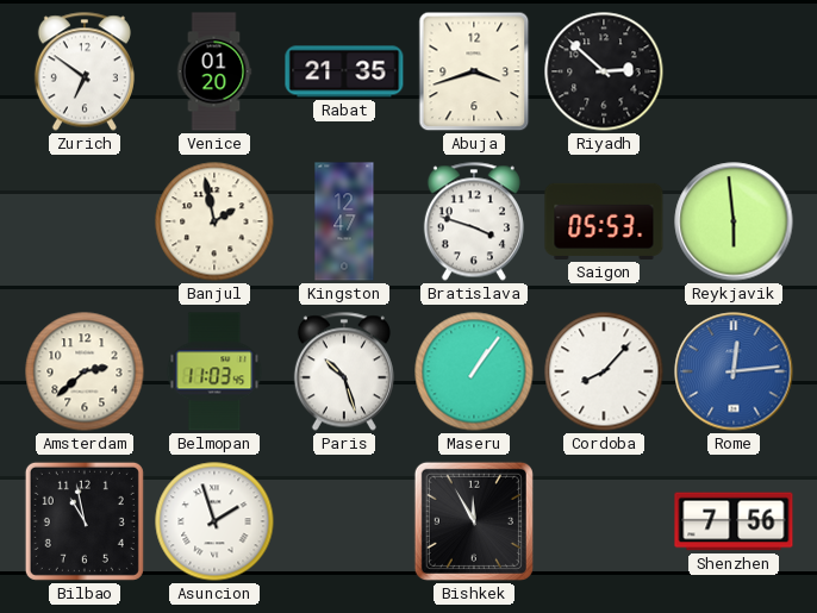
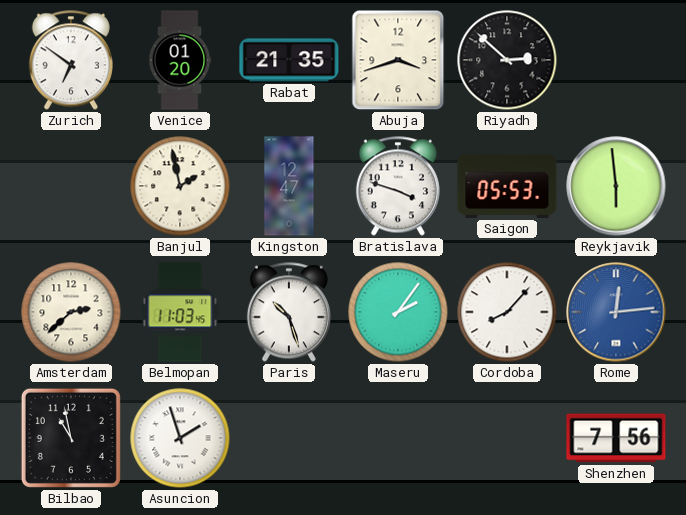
Maseru: 1:06 -> 2:06
Bishkek: 11:55 -> none
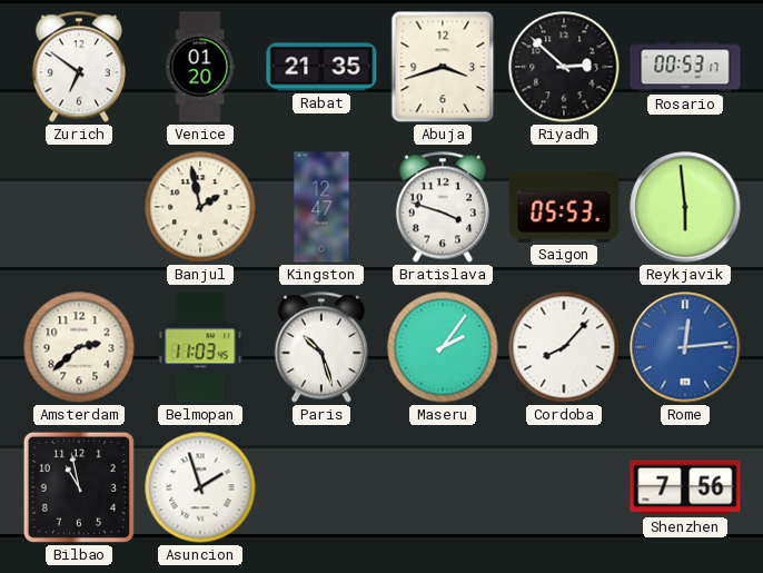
Rosario: none -> 00:53
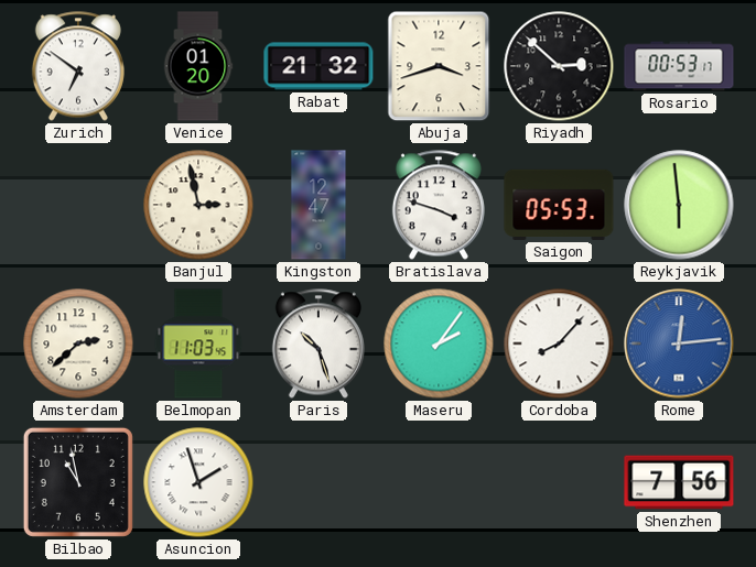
Rabat: 21:35 -> 21:32
Banjul: 1:58 -> 2:58
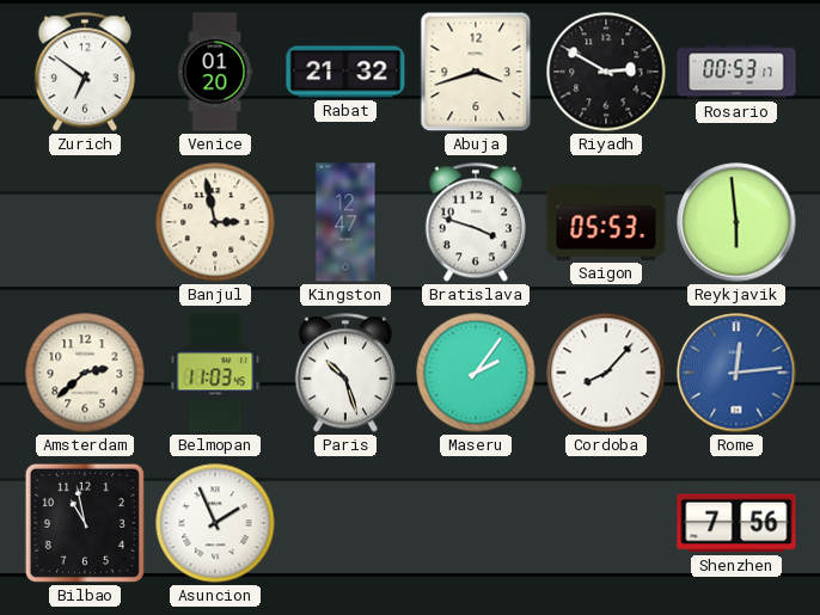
Riyadh: 2:52 -> 2:50
Asuncion: 1:57 -> 1:56
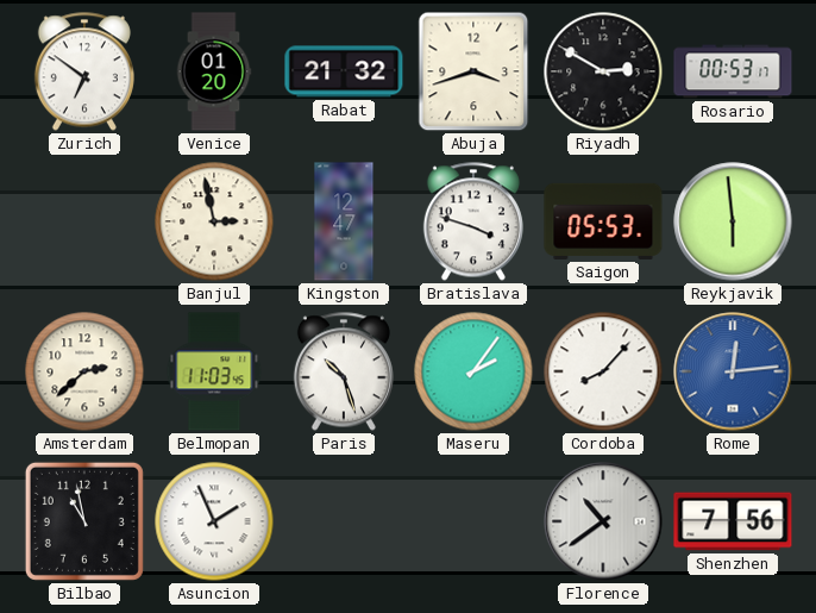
Florence: none -> 10:39
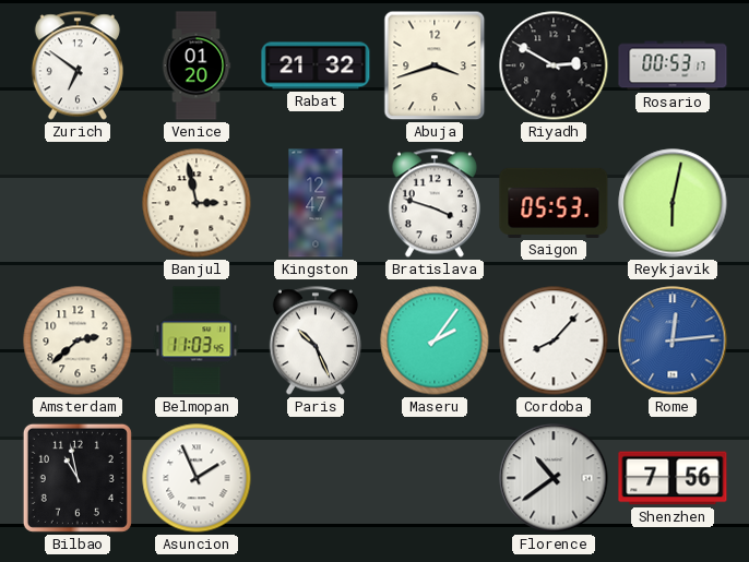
Reykjavik: 5:59 -> 6:02
Paris: 10:27 -> 10:26
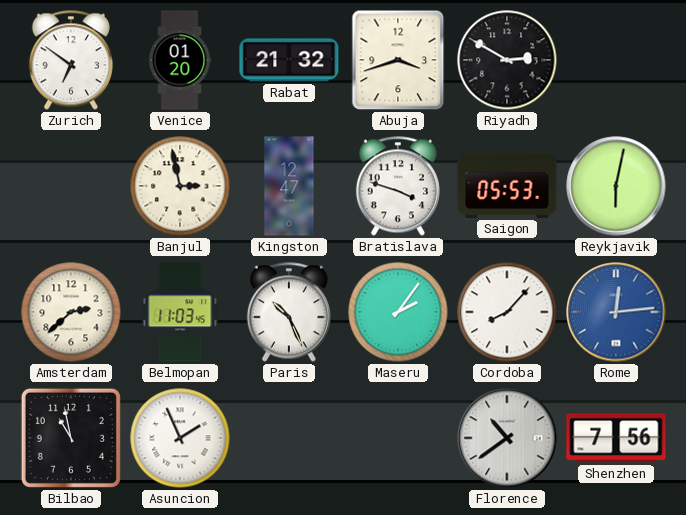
Rosario: 00:53 -> none
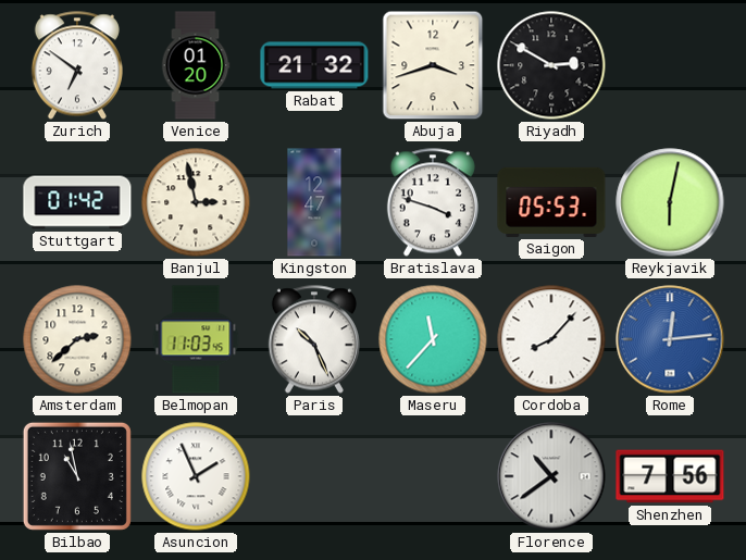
Stuttgart: none -> 01:42
Maseru: 2:06 -> 11:37
